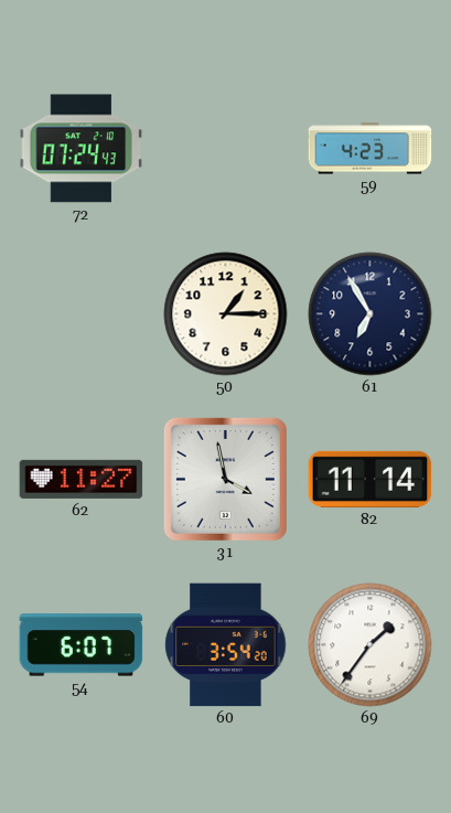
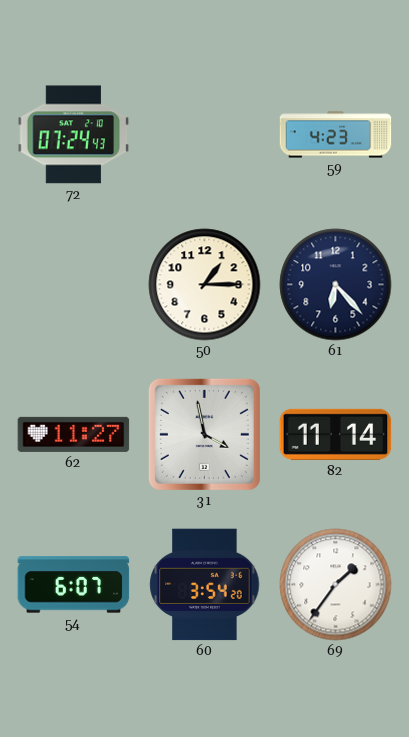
61: 6:55 -> 6:23
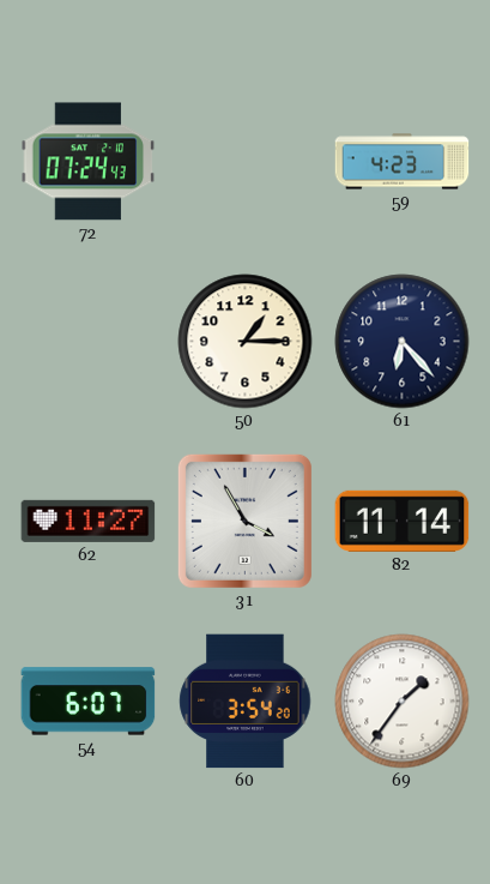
31: 3:58 -> 3:55
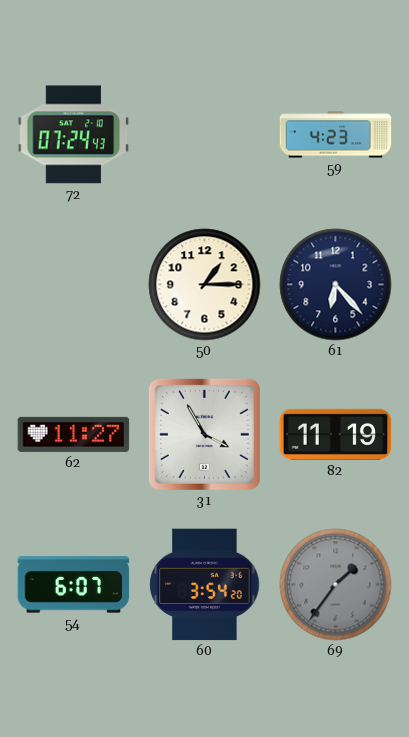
82: 11:14 -> 11:19
69 dial: white -> grey
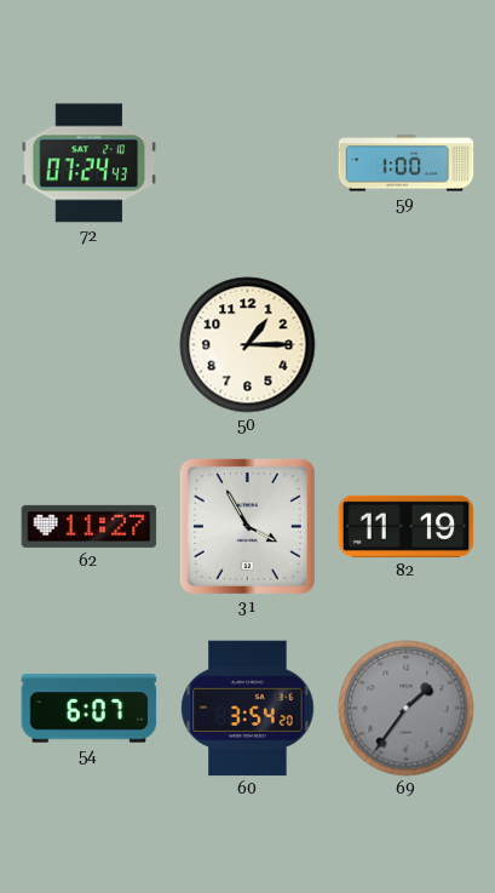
59: 4:23 -> 1:00
61: 6:23 -> none
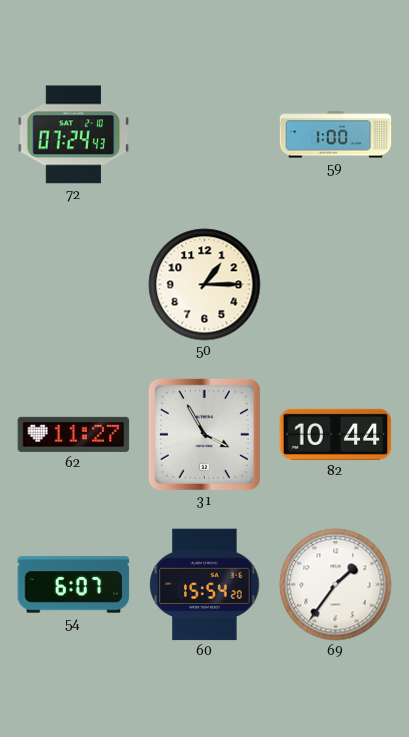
82: 11:19 -> 10:44
60: 3:54 -> 15:54
69 dial: grey -> white
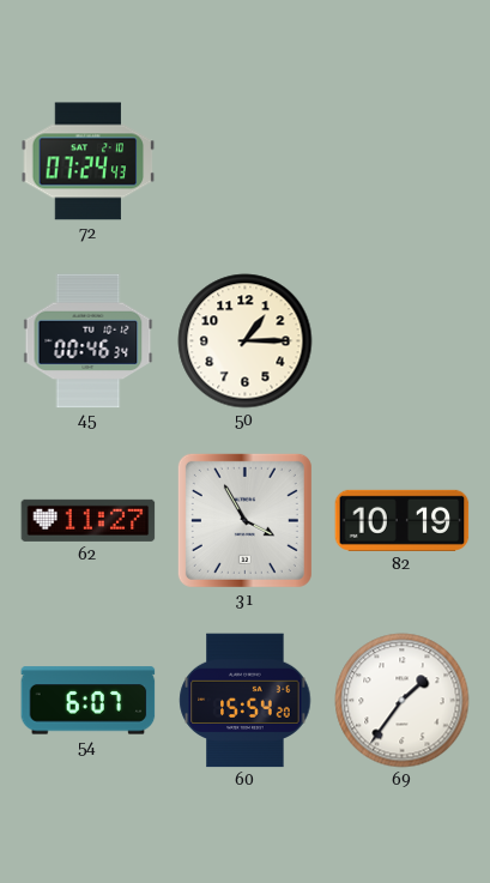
59: 1:00 -> none
45: none -> 00:46
82: 10:44 -> 10:19
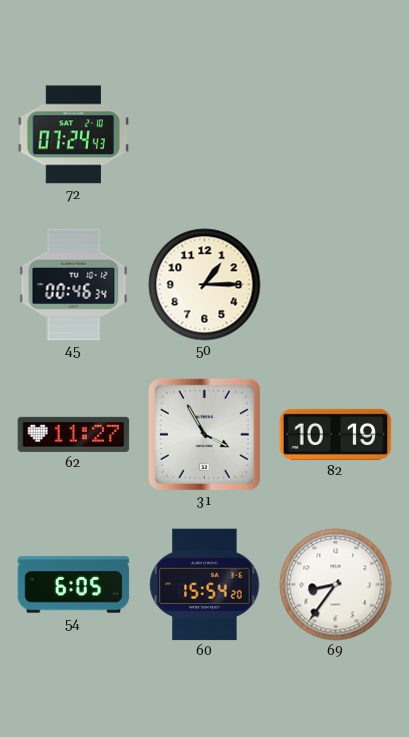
54: 6:07 -> 6:05
69: 1:36 -> 8:36
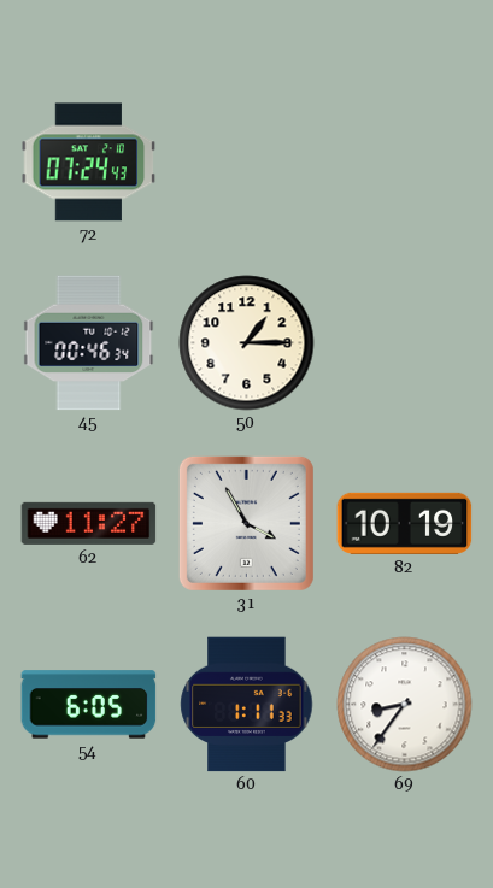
60: 15:54 -> 1:11
